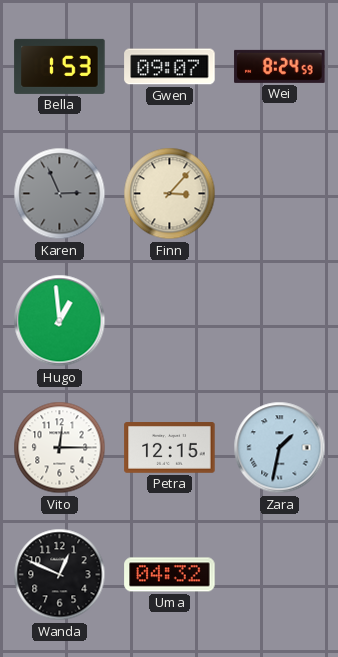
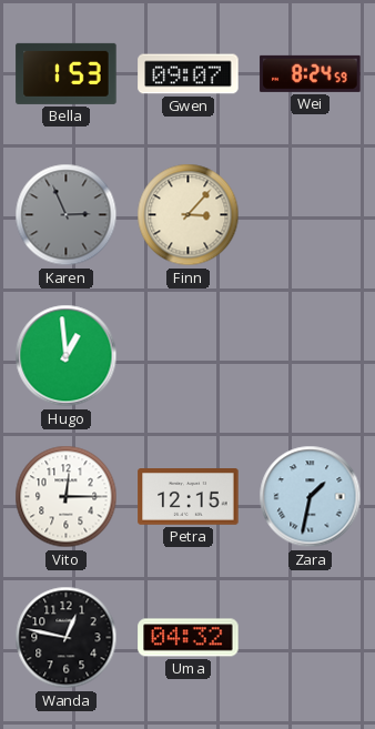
Wanda: 12:49 -> 12:47
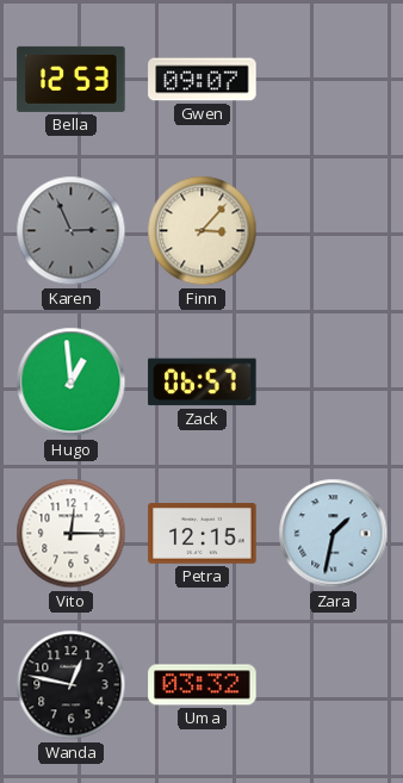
Bella: 1:53 -> 12:53
Wei: 8:24 -> none
Zack: none -> 06:57
Uma: 04:32 -> 03:32
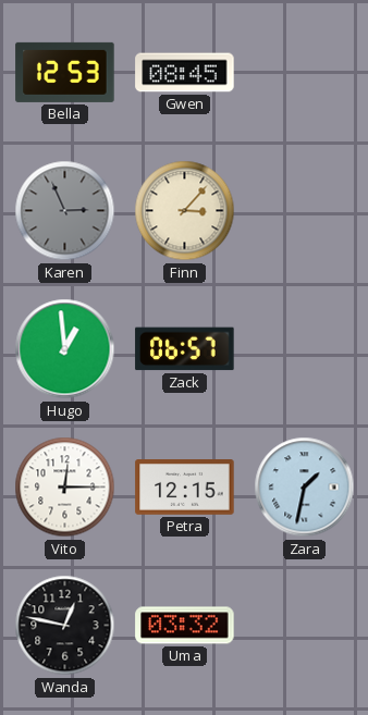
Gwen: 09:07 -> 08:45
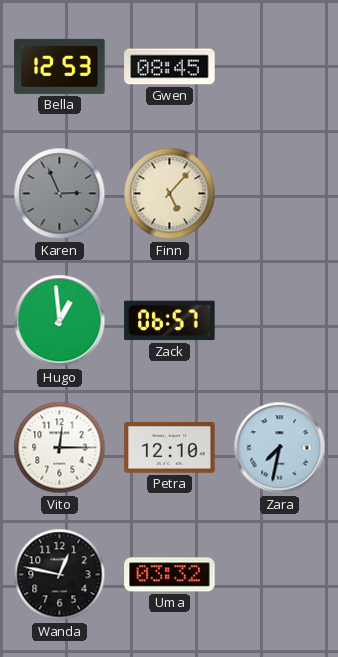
Finn: 3:07 -> 5:07
Petra: 12:15 -> 12:10
Zara: 1:32 -> 7:32
